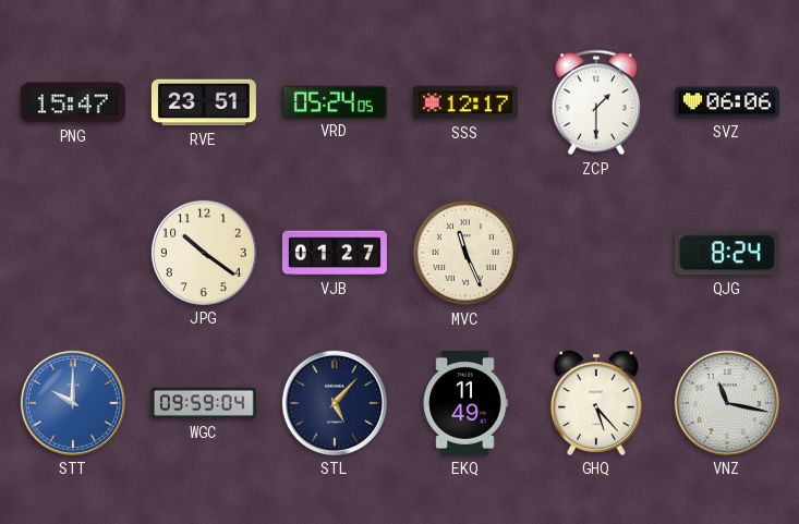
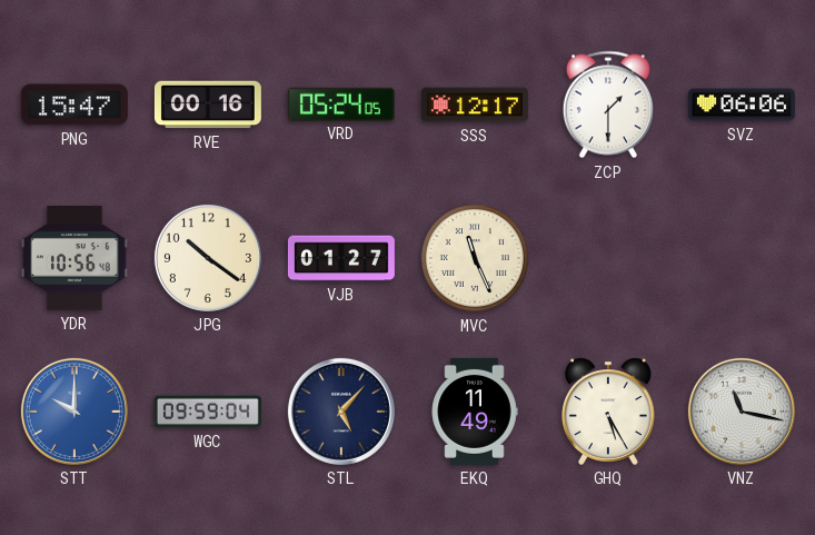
RVE: 23:51 -> 00:16
YDR: none -> 10:56
QJG: 8:24 -> none
GHQ: 5:23 -> 5:25
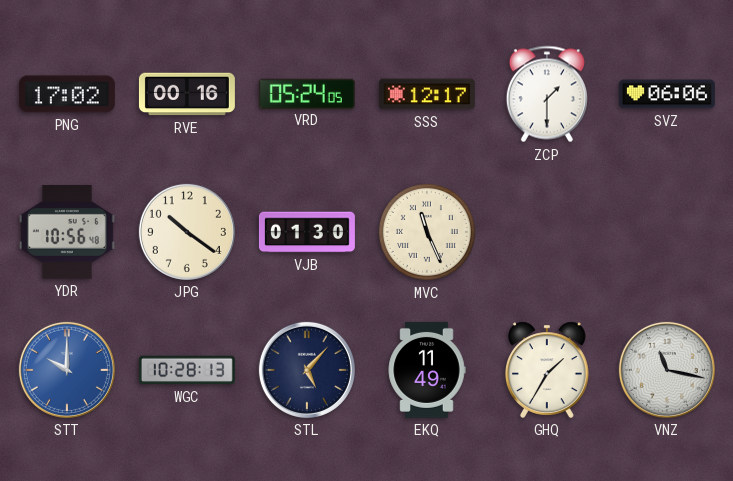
PNG: 15:47 -> 17:02
VJB: 01:27 -> 01:30
WGC: 09:59 -> 10:28
GHQ: 5:25 -> 1:35
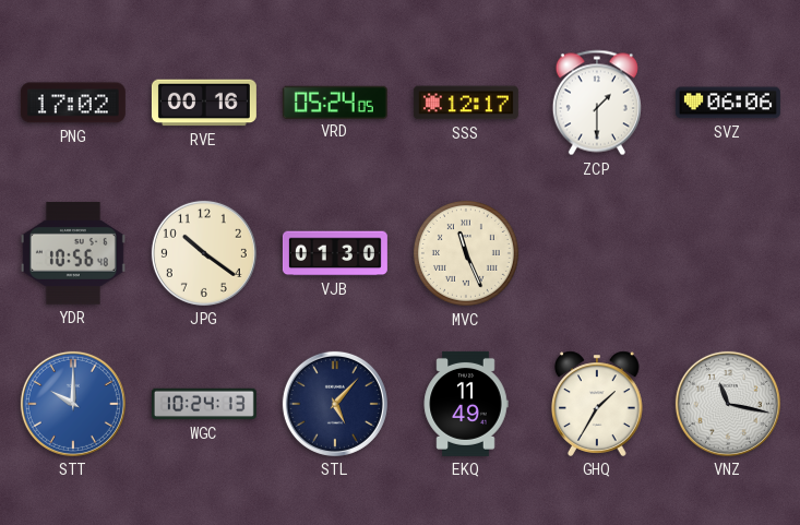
WGC: 10:28 -> 10:24
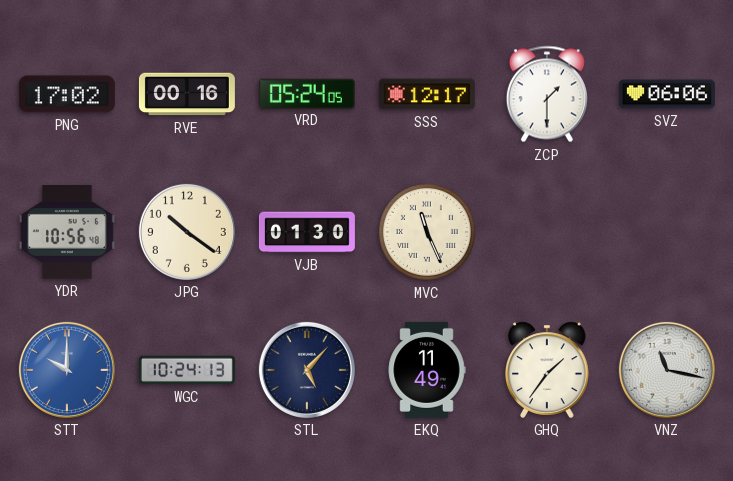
GHQ: 1:35 -> 1:36
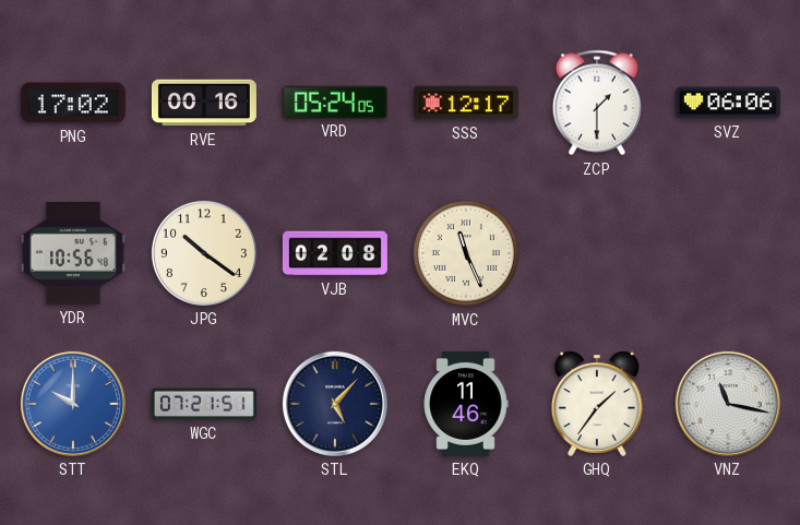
VJB: 01:30 -> 02:08
WGC: 10:24 -> 07:21
EKQ: 11:49 -> 11:46
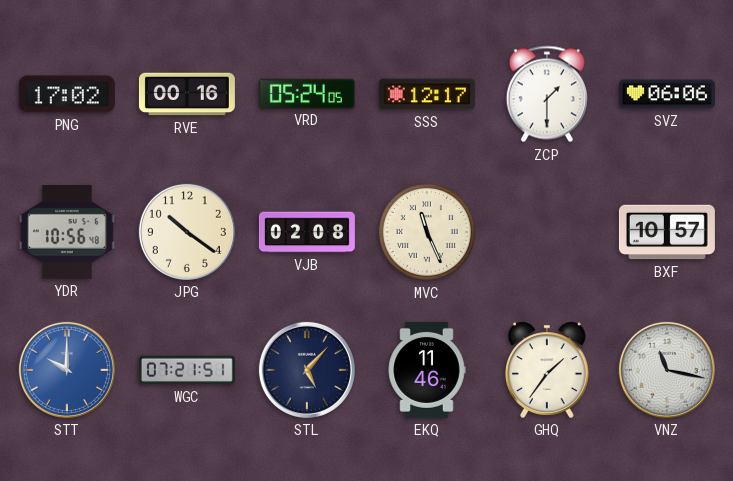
BXF: none -> 10:57
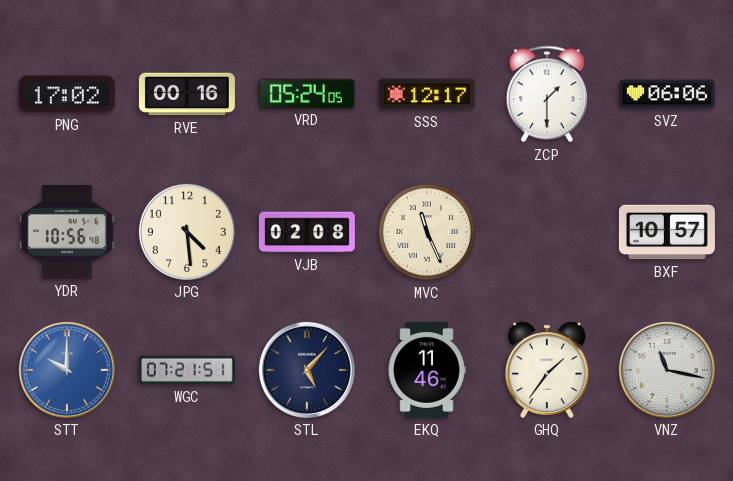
JPG: 10:21 -> 4:29
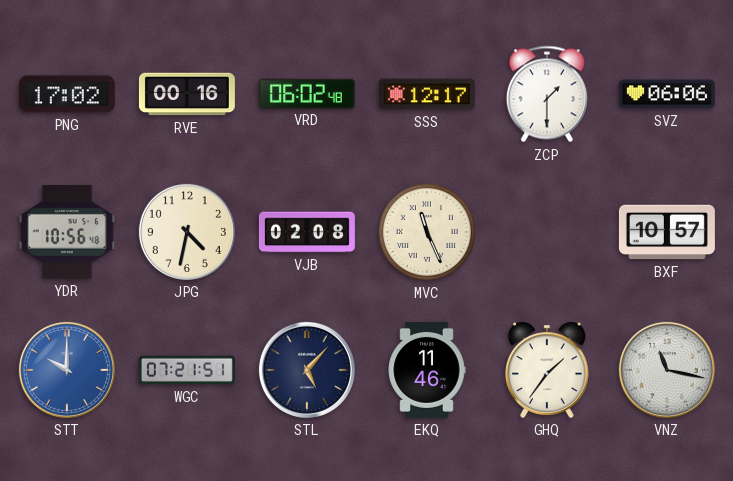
VRD: 05:24 -> 06:02
JPG: 4:29 -> 4:32
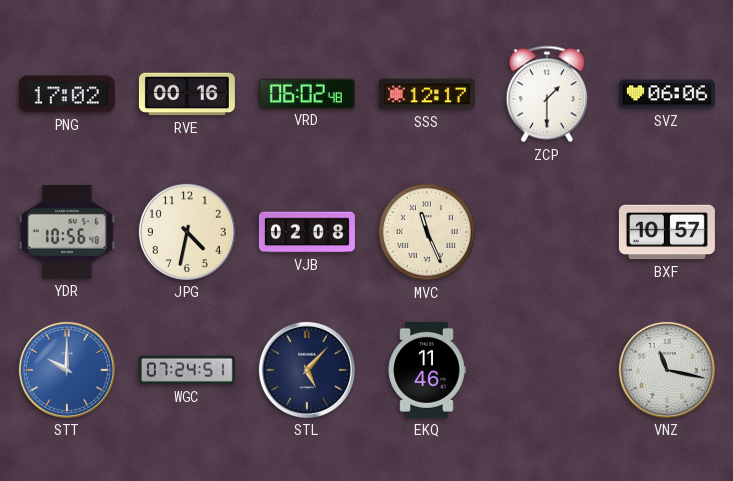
WGC: 07:21 -> 07:24
GHQ: 1:36 -> none
